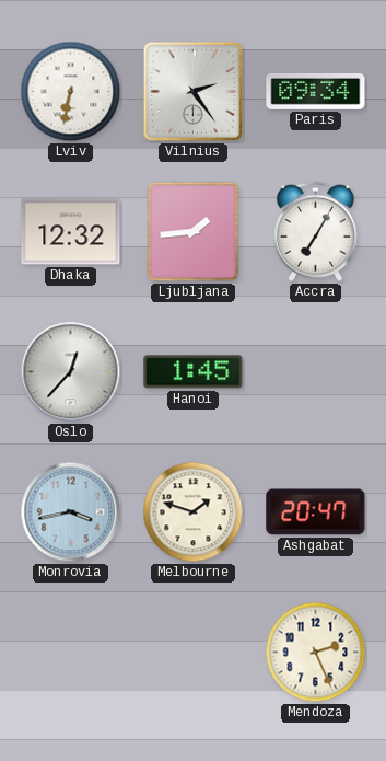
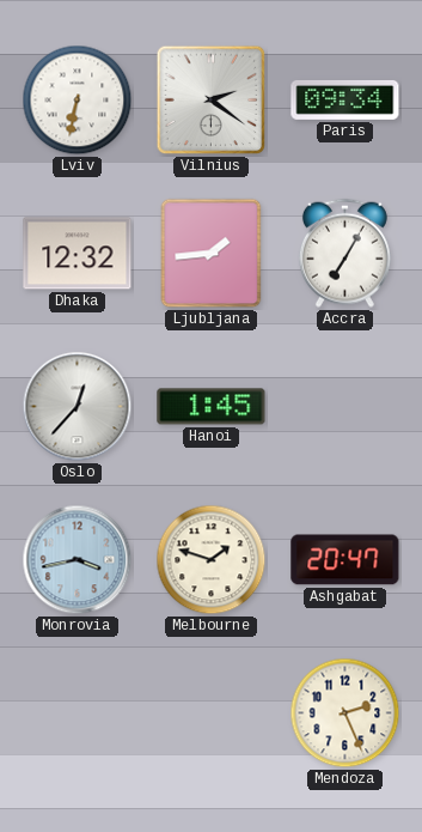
Vilnius: 2:24 -> 2:21
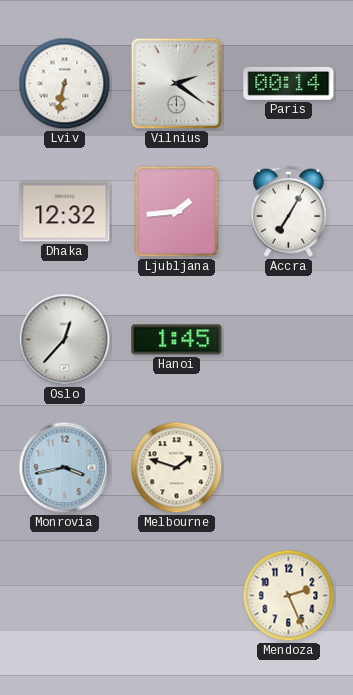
Paris: 09:34 -> 00:14
Ashgabat: 20:47 -> none
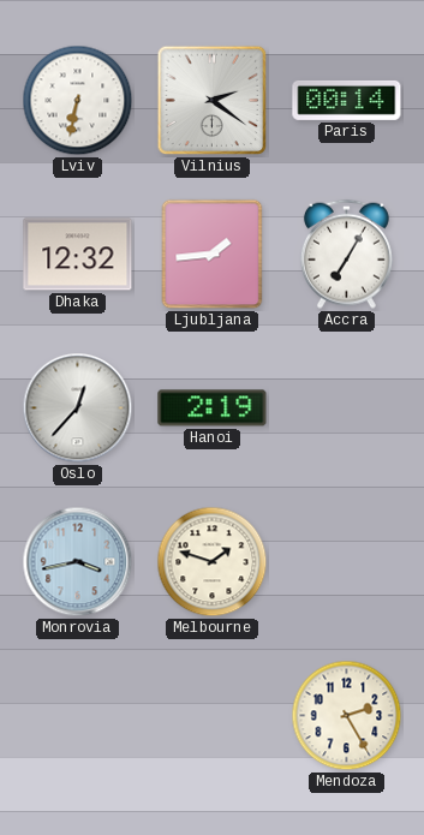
Hanoi: 1:45 -> 2:19
Mendoza: 2:26 -> 2:25
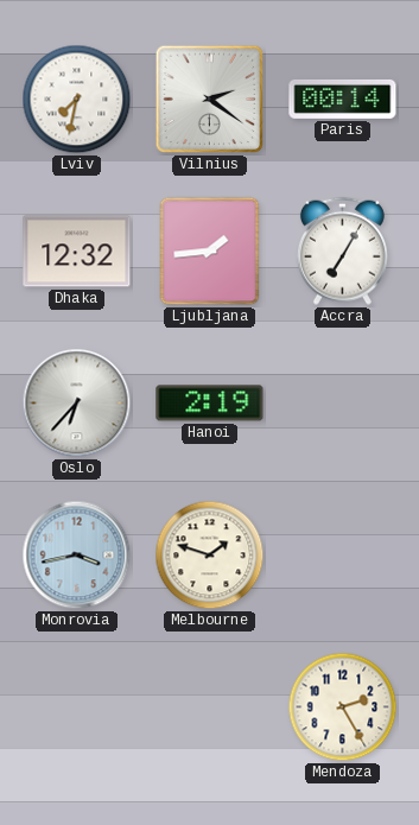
Lviv: 6:32 -> 7:32
Oslo: 12:37 -> 6:37
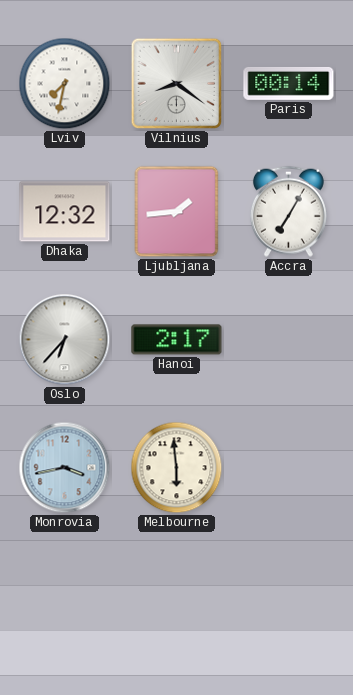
Vilnius: 2:21 -> 8:21
Hanoi: 2:19 -> 2:17
Melbourne: 1:48 -> 5:59
Mendoza: 2:25 -> none
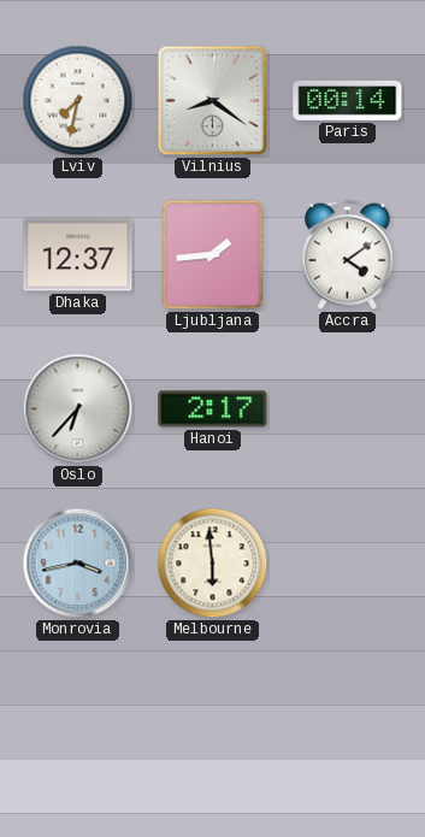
Dhaka: 12:32 -> 12:37
Accra: 7:05 -> 4:09
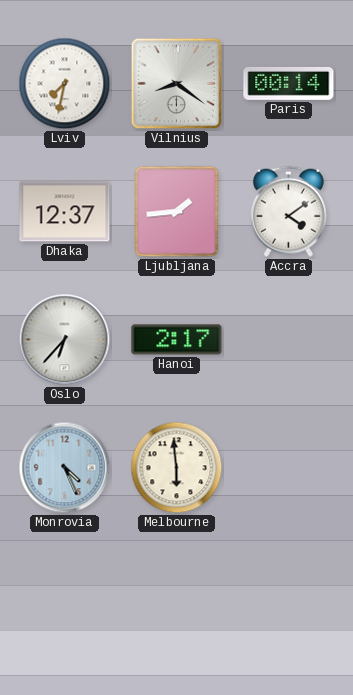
Monrovia: 3:43 -> 4:26
